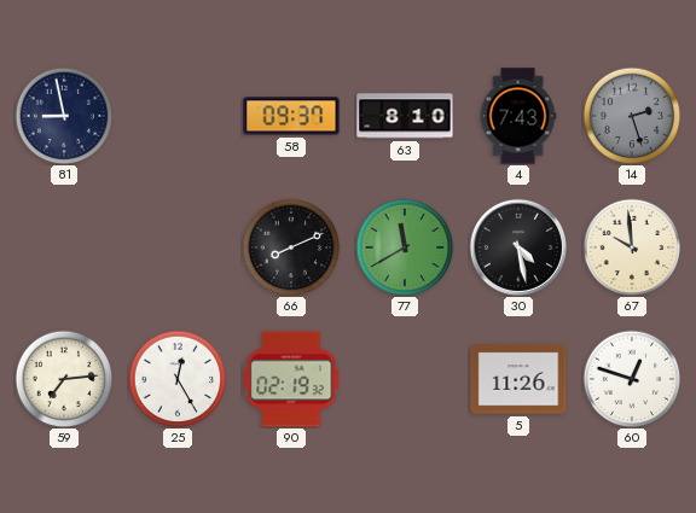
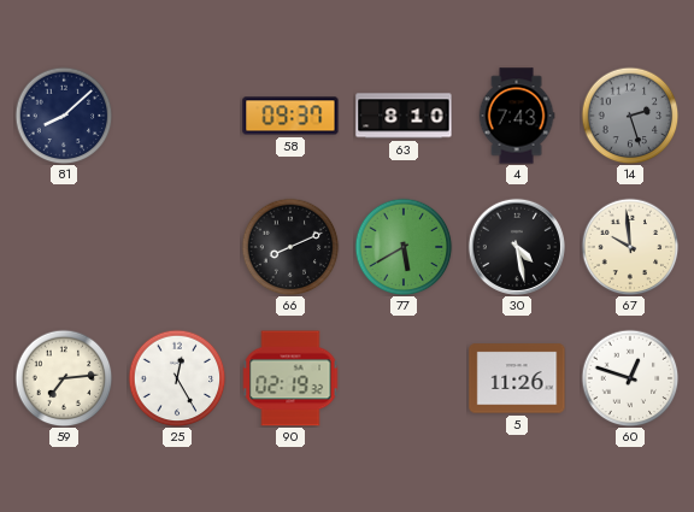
81: 8:58 -> 8:08
77: 11:40 -> 5:40
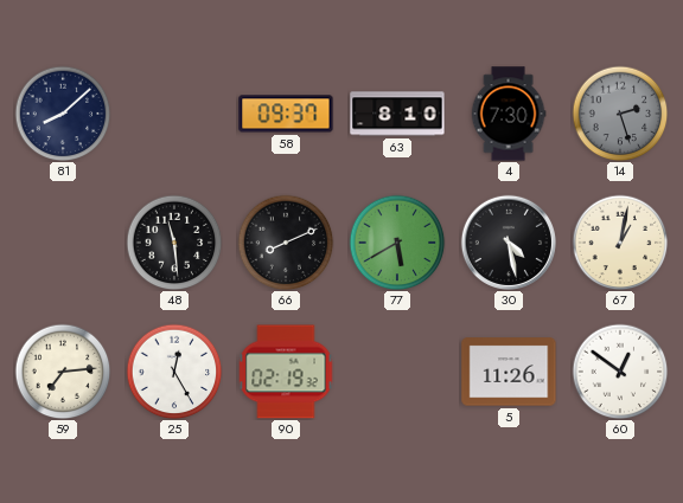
4: 7:43 -> 7:30
48: none -> 11:29
67: 9:59 -> 1:02
60: 12:48 -> 12:51
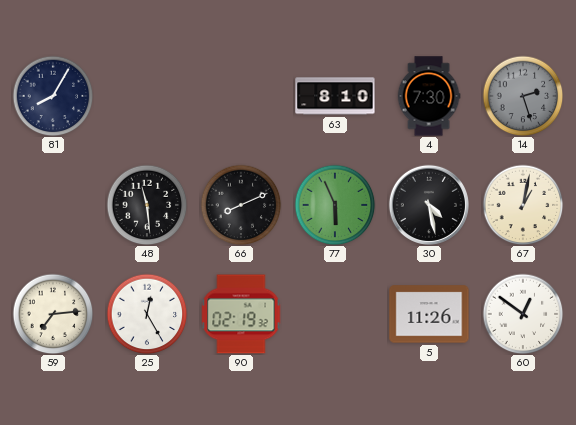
81: 8:08 -> 8:05
58: 09:37 -> none
77: 5:40 -> 5:56
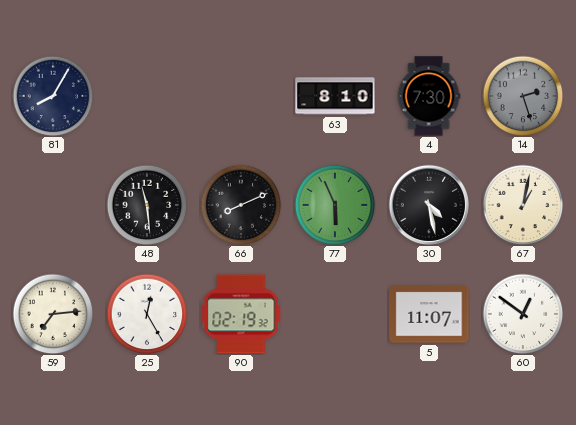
5: 11:26 -> 11:07
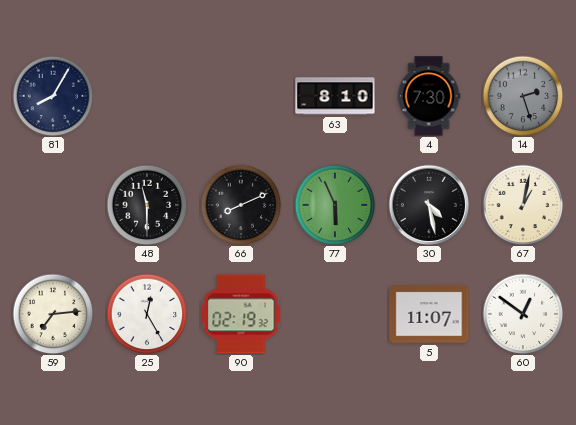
48: 11:29 -> 11:30
